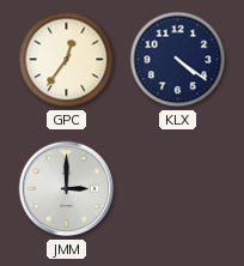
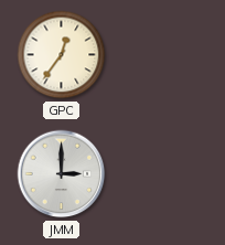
KLX: 4:21 -> none
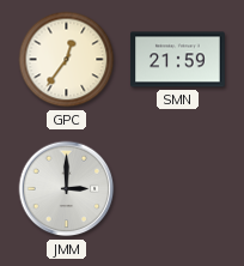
SMN: none -> 21:59
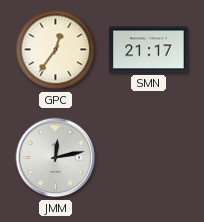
SMN: 21:59 -> 21:17
JMM: 3:00 -> 12:13
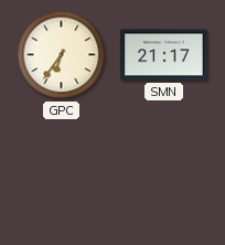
GPC: 12:36 -> 6:36
JMM: 12:13 -> none
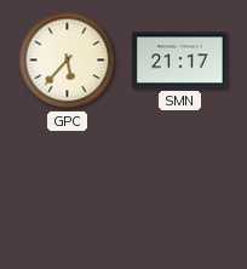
GPC: 6:36 -> 5:37
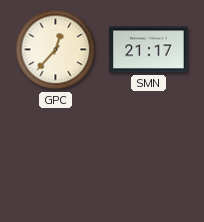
GPC: 5:37 -> 12:37
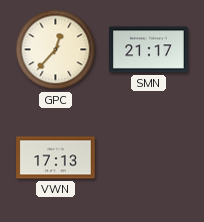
VWN: none -> 17:13
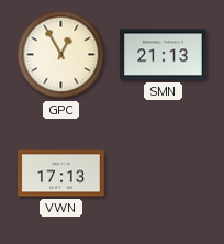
GPC: 12:37 -> 12:55
SMN: 21:17 -> 21:13
